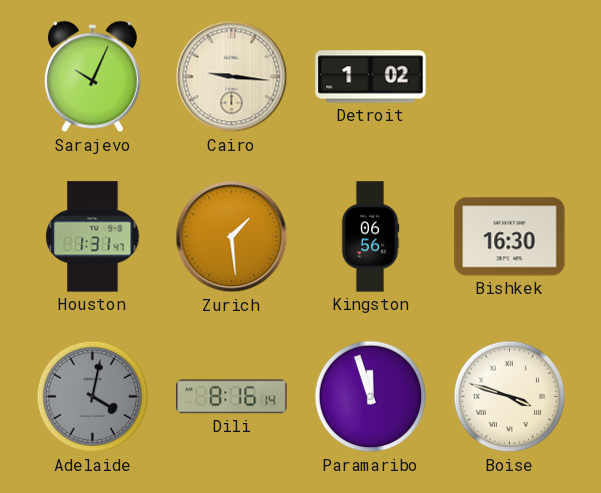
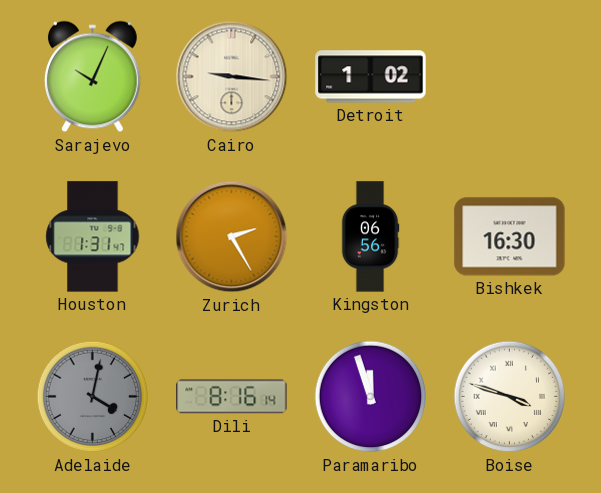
Zurich: 1:29 -> 2:25
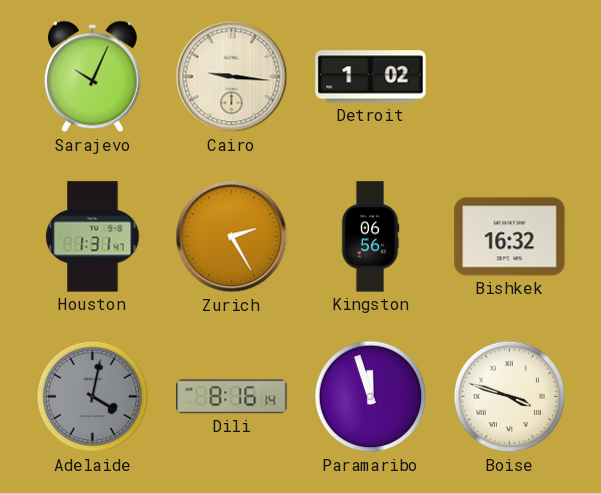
Bishkek: 16:30 -> 16:32
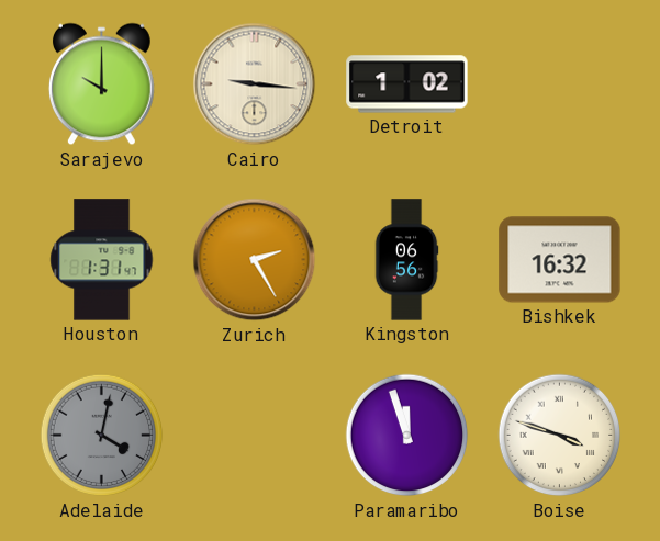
Sarajevo: 10:04 -> 10:00
Dili: 8:16 -> none
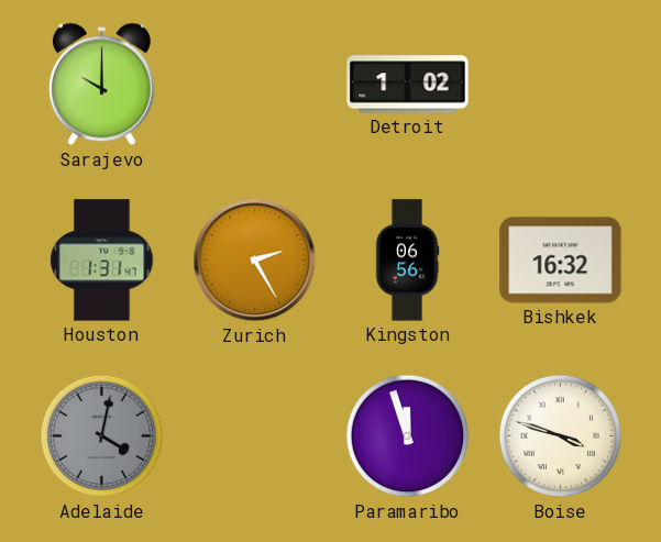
Cairo: 9:16 -> none
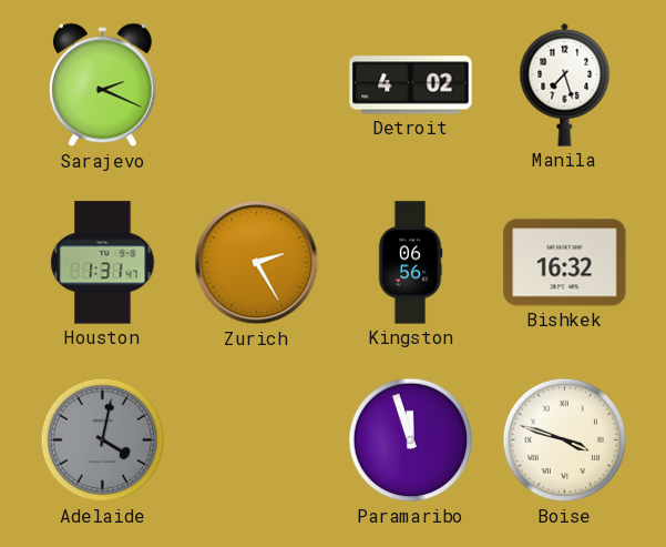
Sarajevo: 10:00 -> 2:19
Detroit: 1:02 -> 4:02
Manila: none -> 7:27
